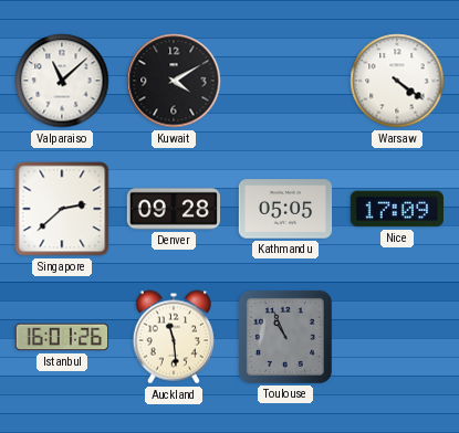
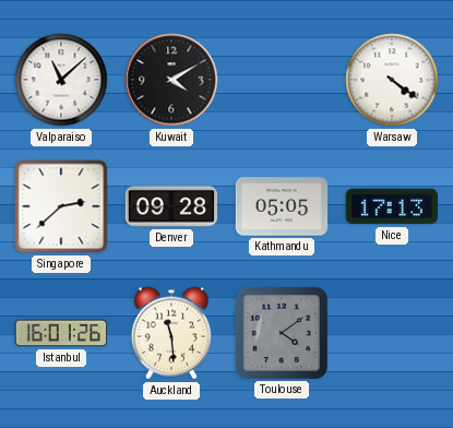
Nice: 17:09 -> 17:13
Toulouse: 10:56 -> 4:09
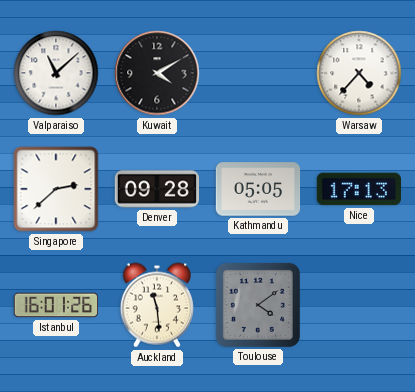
Warsaw: 4:21 -> 4:37
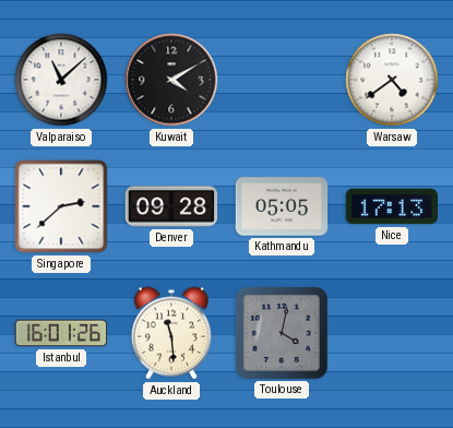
Warsaw: 4:37 -> 4:39
Toulouse: 4:09 -> 4:02
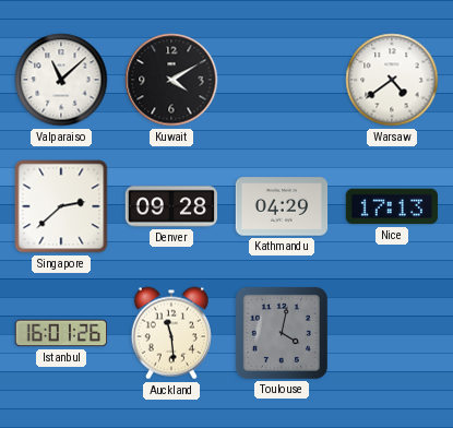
Kathmandu: 05:05 -> 04:29
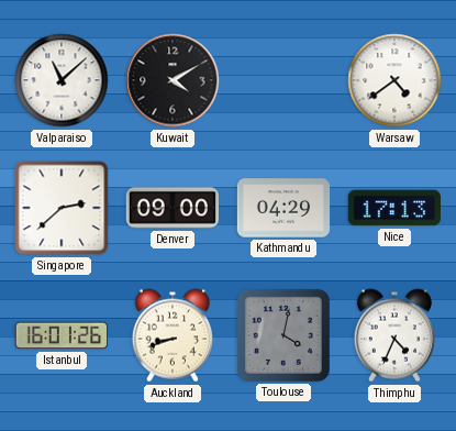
Denver: 09:28 -> 09:00
Auckland: 11:29 -> 8:42
Thimphu: none -> 4:34
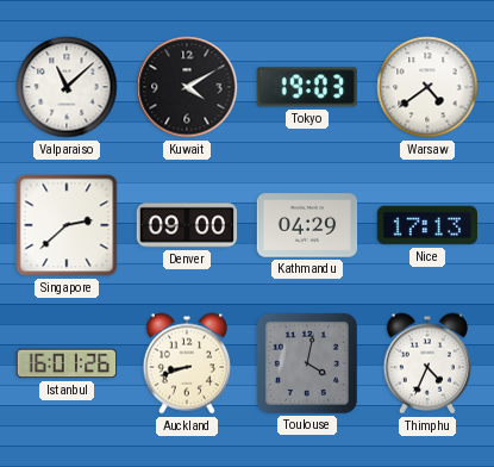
Tokyo: none -> 19:03
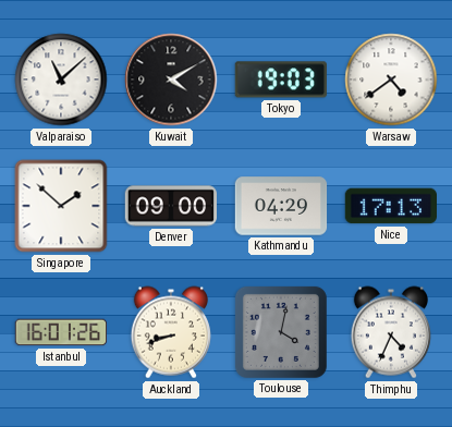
Singapore: 2:38 -> 1:52
